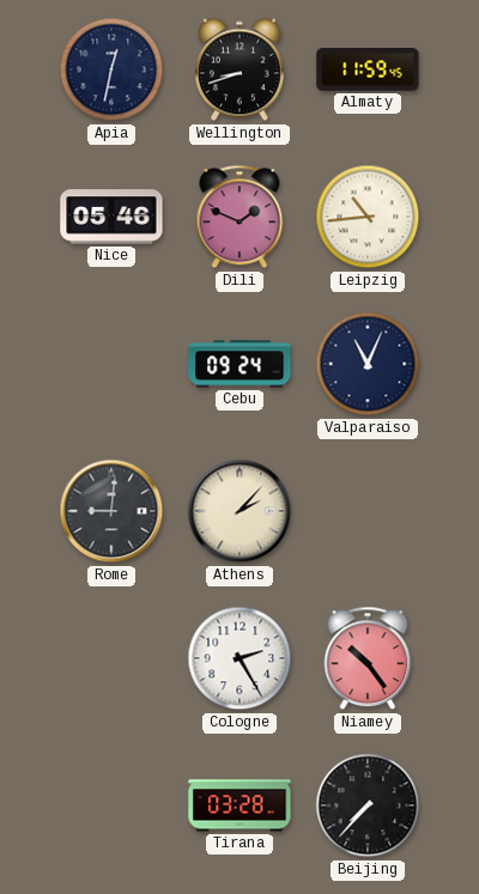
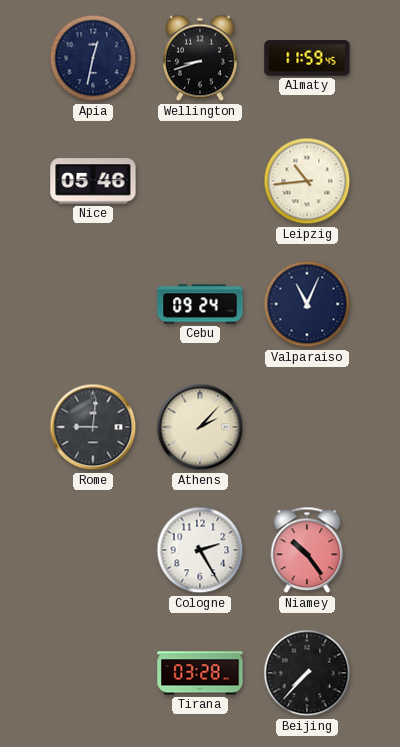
Dili: 1:49 -> none
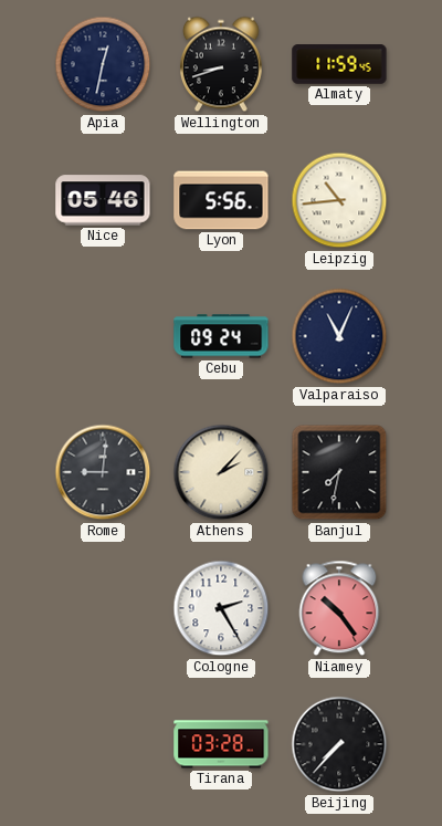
Lyon: none -> 5:56
Banjul: none -> 7:32
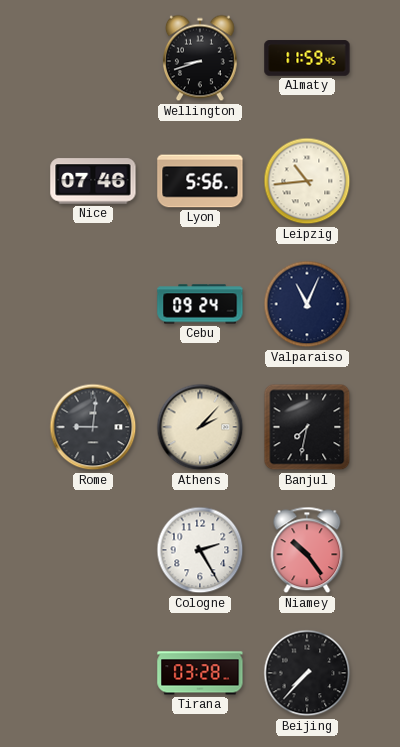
Apia: 12:32 -> none
Nice: 05:46 -> 07:46
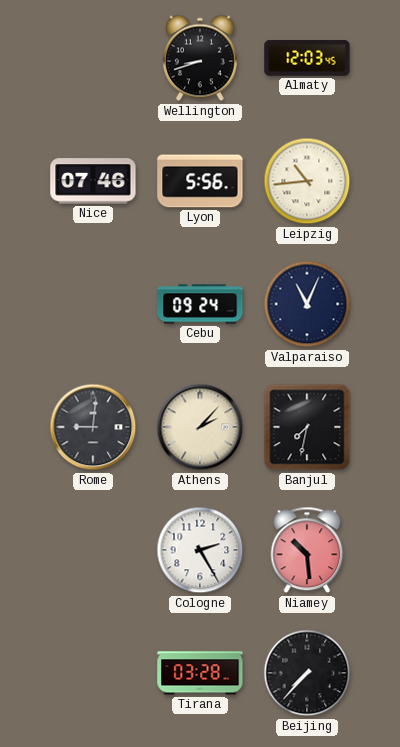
Almaty: 11:59 -> 12:03
Niamey: 10:24 -> 10:29
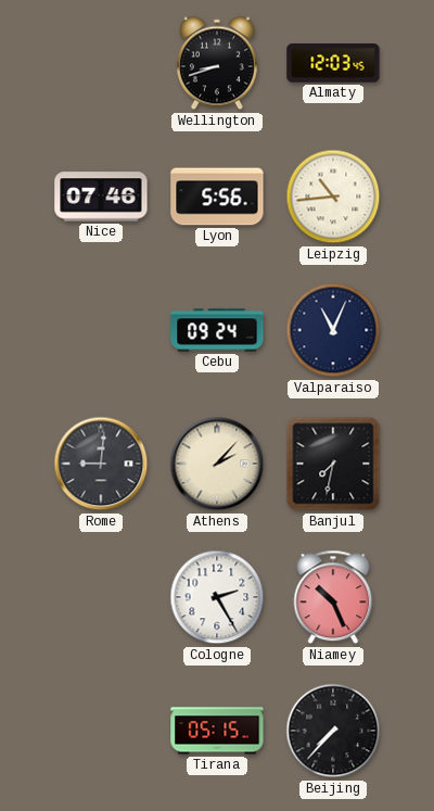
Niamey: 10:29 -> 10:26
Tirana: 03:28 -> 05:15
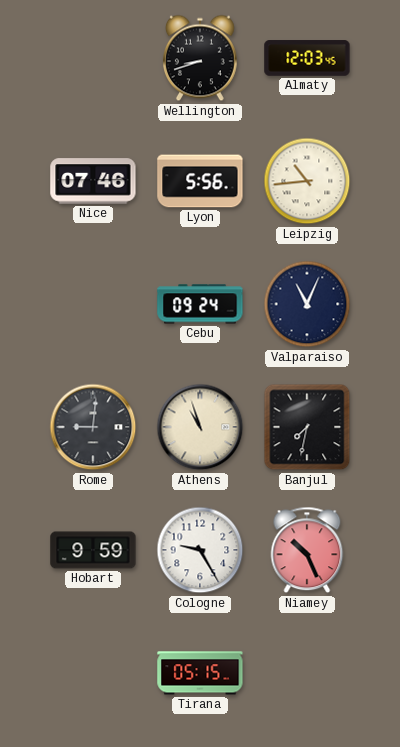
Athens: 2:07 -> 10:57
Hobart: none -> 9:59
Cologne: 2:25 -> 9:25
Beijing: 7:37 -> none
